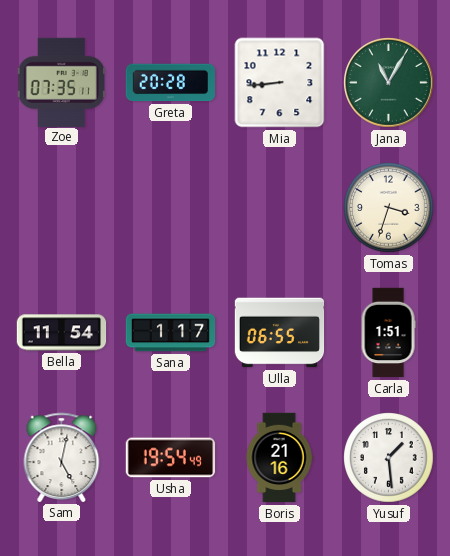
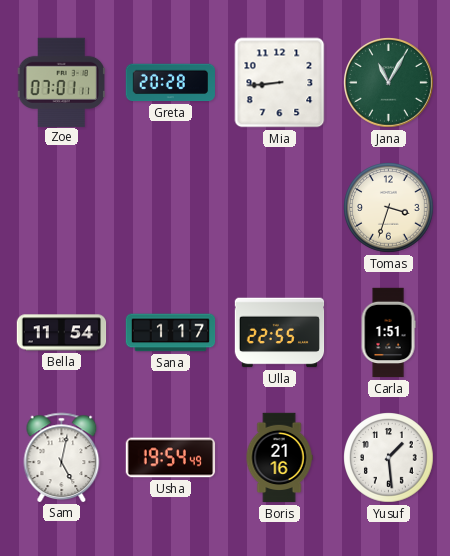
Zoe: 07:35 -> 07:01
Ulla: 06:55 -> 22:55
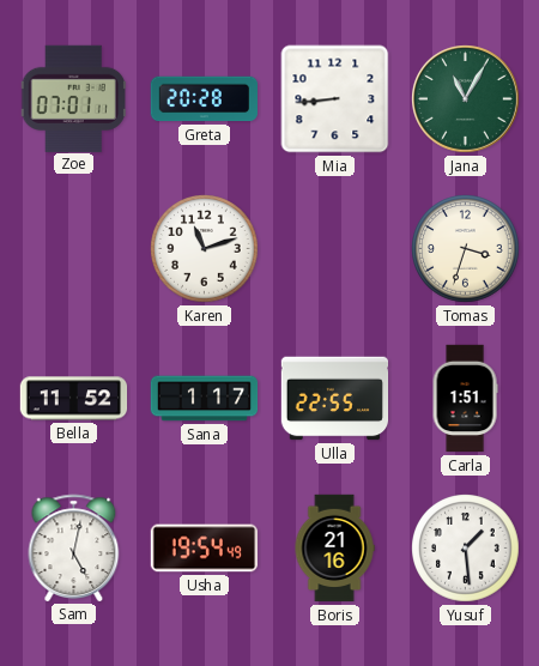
Karen: none -> 11:12
Bella: 11:54 -> 11:52
